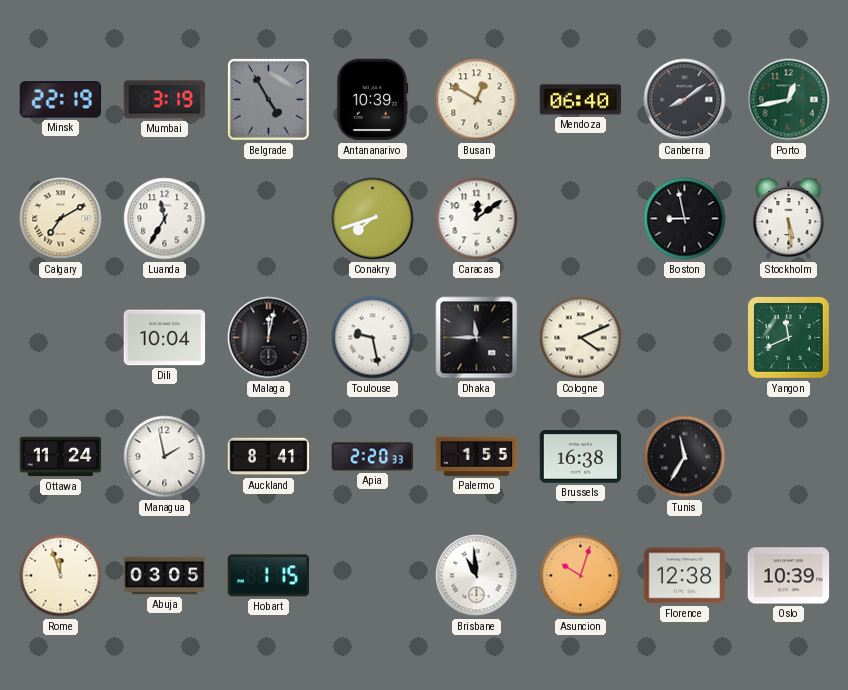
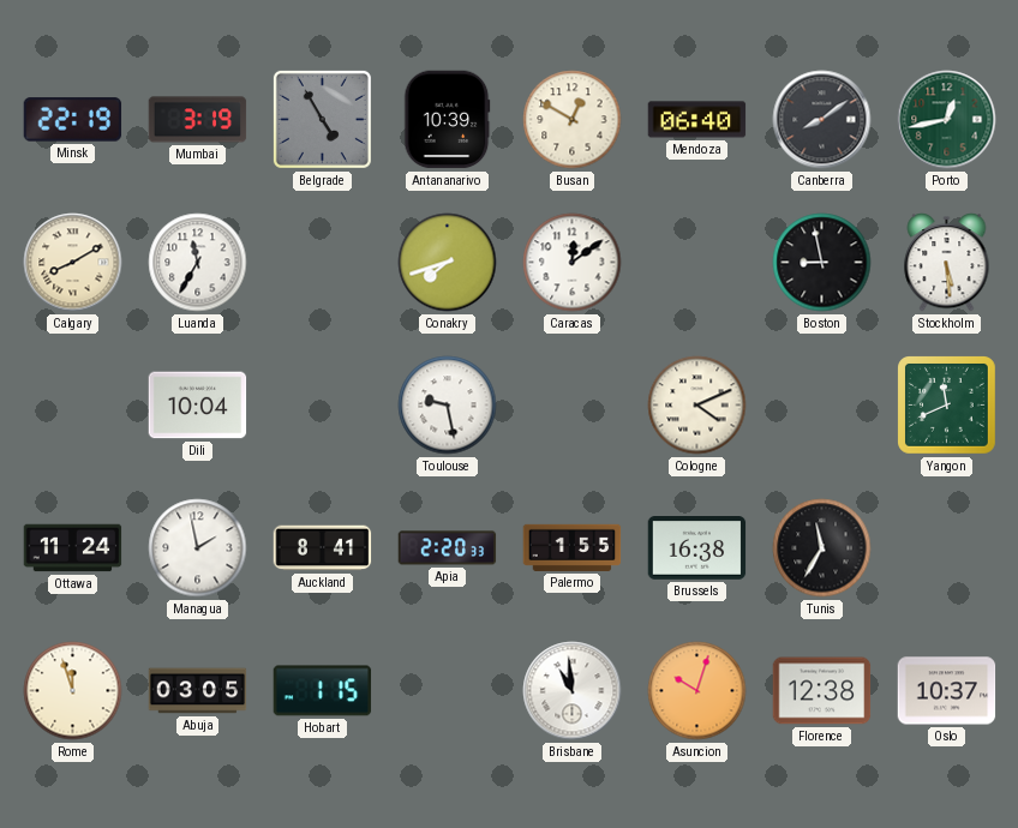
Calgary: 7:10 -> 8:10
Malaga: 12:02 -> none
Dhaka: 11:45 -> none
Oslo: 10:39 -> 10:37
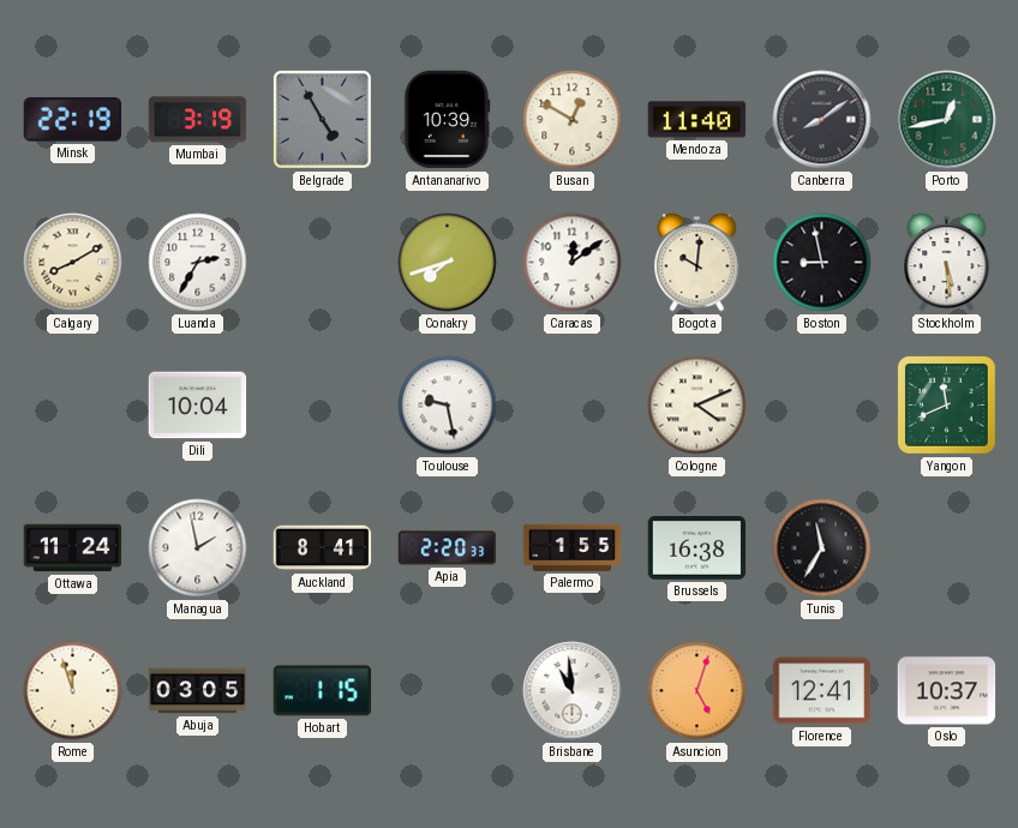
Mendoza: 06:40 -> 11:40
Luanda: 11:35 -> 2:35
Bogota: none -> 10:01
Asuncion: 10:03 -> 5:03
Florence: 12:38 -> 12:41
